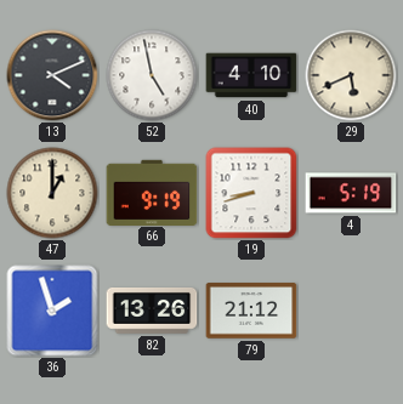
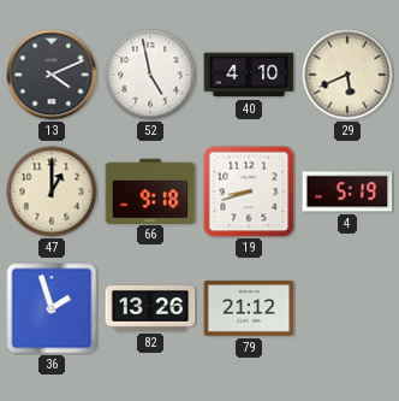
66: 9:19 -> 9:18
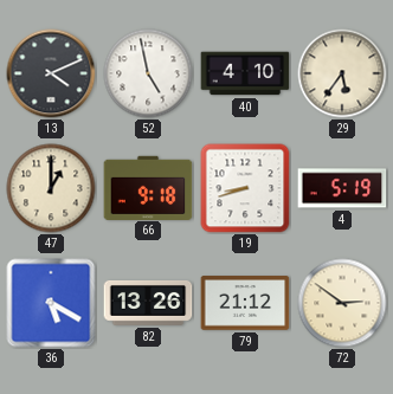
29: 5:41 -> 5:36
36: 1:57 -> 5:20
72: none -> 2:51
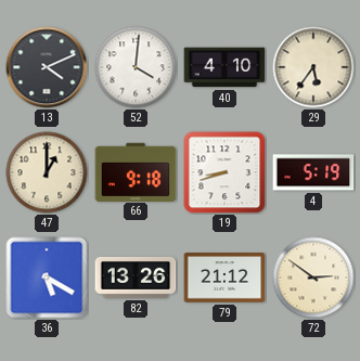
52: 4:58 -> 4:01
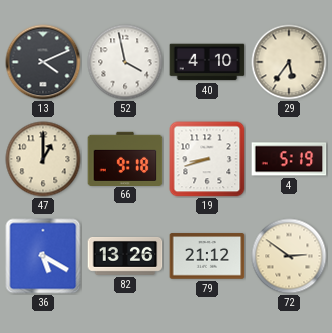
52: 4:01 -> 3:58
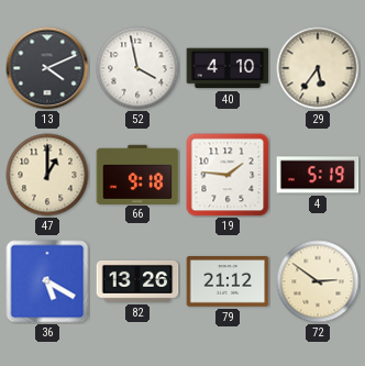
19: 8:42 -> 1:46
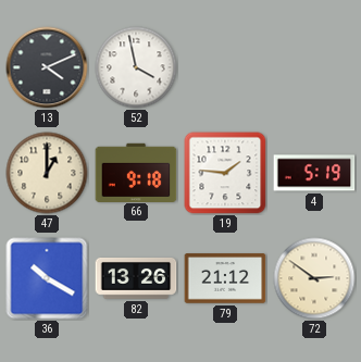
40: 4:10 -> none
29: 5:36 -> none
36: 5:20 -> 10:20
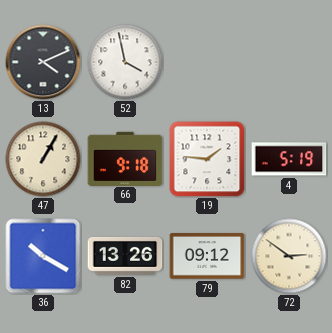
47: 1:00 -> 1:05
79: 21:12 -> 09:12
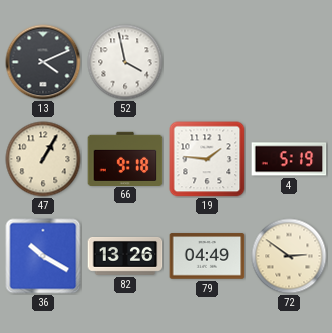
79: 09:12 -> 04:49
